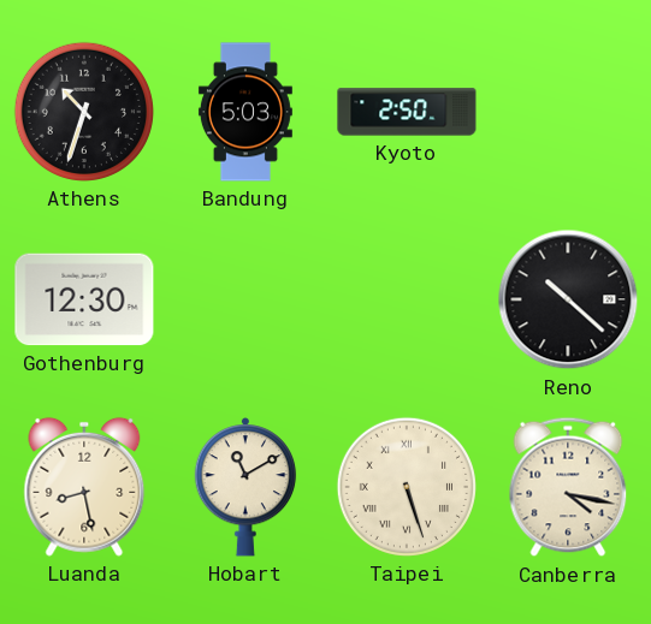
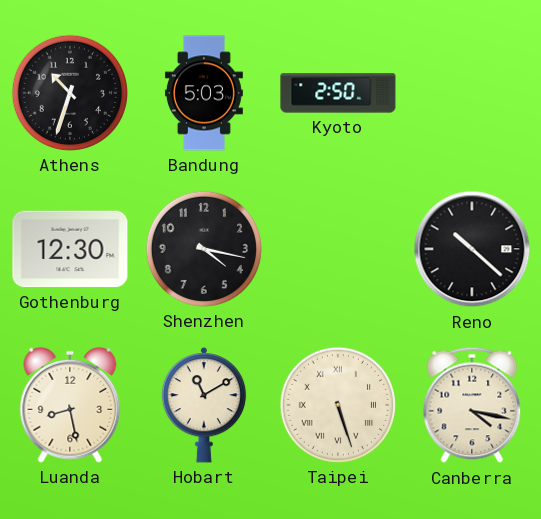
Shenzhen: none -> 4:17
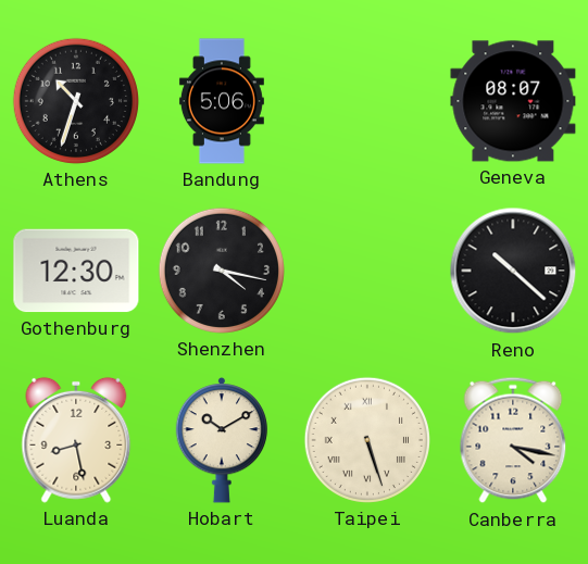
Bandung: 5:03 -> 5:06
Kyoto: 2:50 -> none
Geneva: none -> 08:07
Hobart: 11:10 -> 10:10
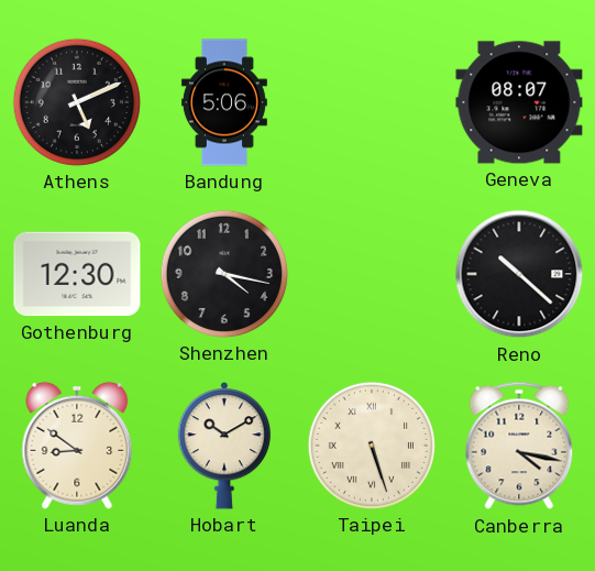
Athens: 10:33 -> 5:11
Luanda: 8:28 -> 8:51
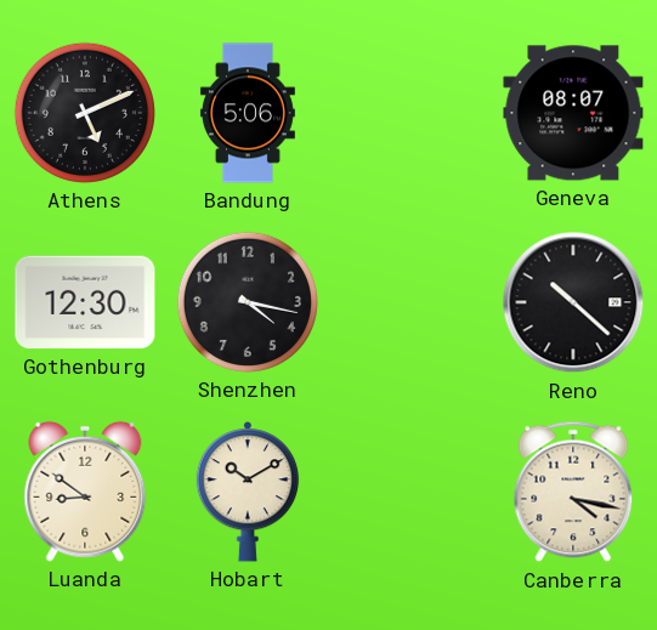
Taipei: 5:27 -> none
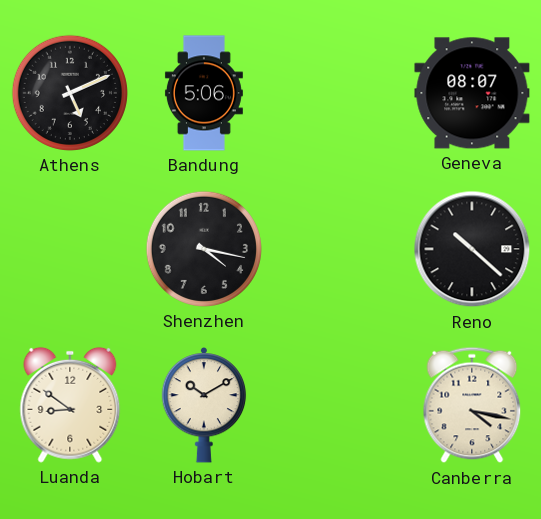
Gothenburg: 12:30 -> none
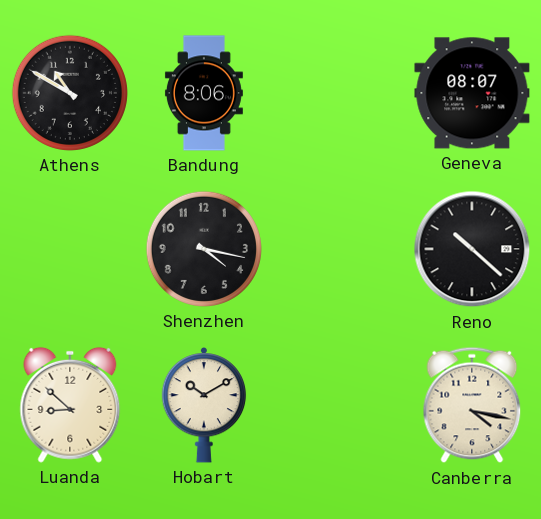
Athens: 5:11 -> 10:50
Bandung: 5:06 -> 8:06
Luanda: 8:51 -> 8:52
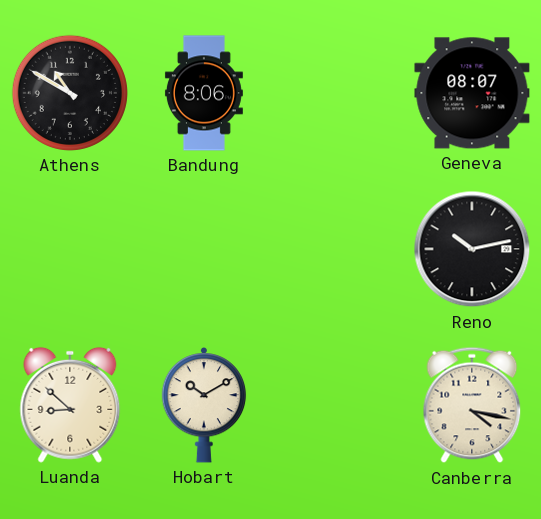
Shenzhen: 4:17 -> none
Reno: 10:22 -> 10:13
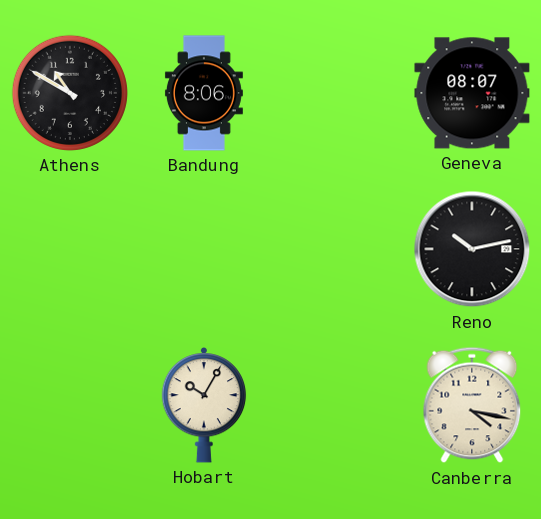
Luanda: 8:52 -> none
Hobart: 10:10 -> 10:05
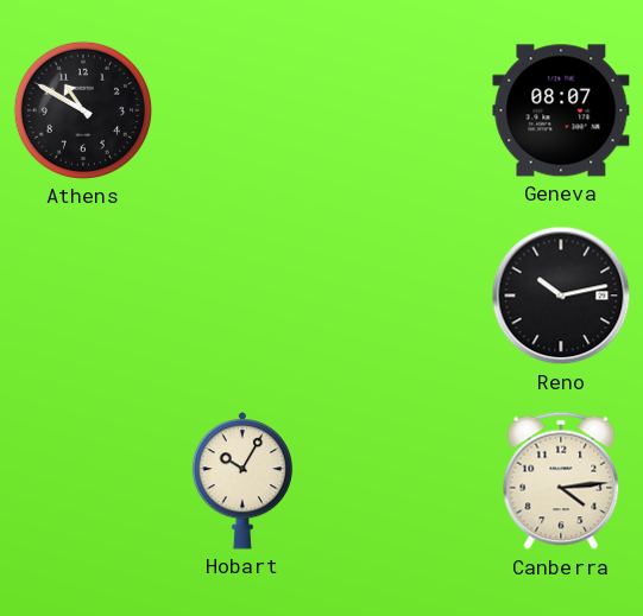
Bandung: 8:06 -> none
Canberra: 4:17 -> 4:14
